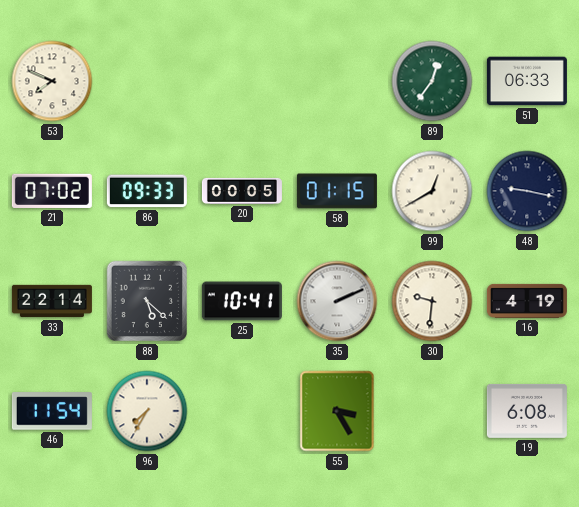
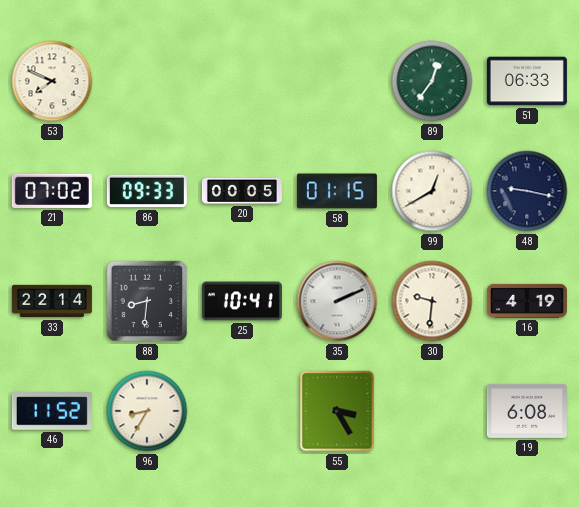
88: 5:22 -> 8:31
46: 11:54 -> 11:52
96: 7:35 -> 8:35
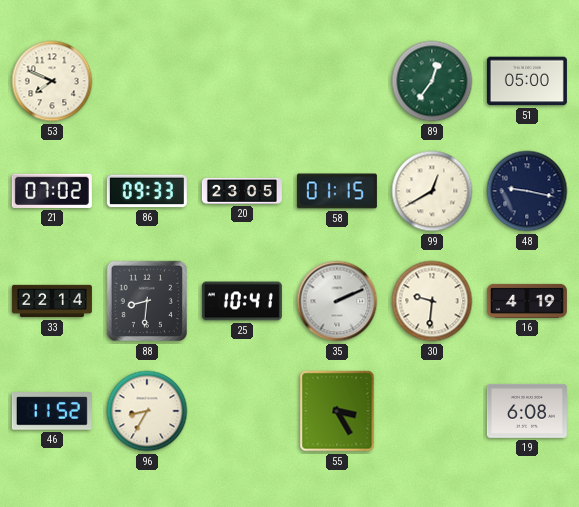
51: 06:33 -> 05:00
20: 00:05 -> 23:05
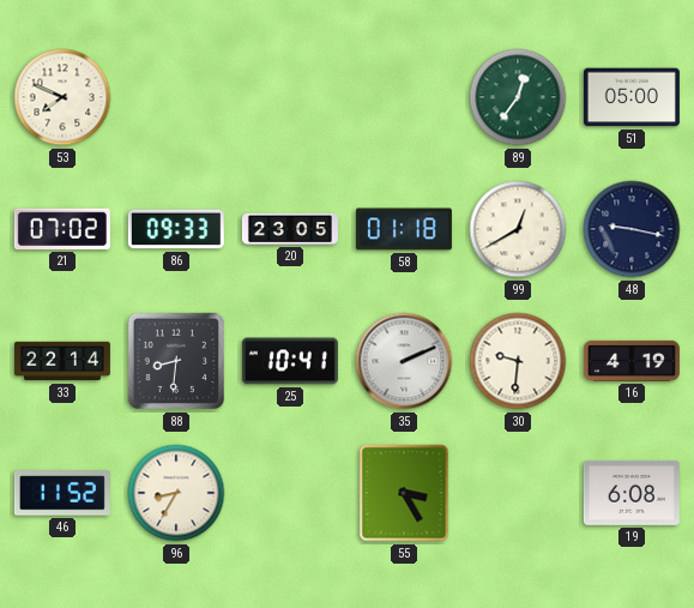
58: 01:15 -> 01:18
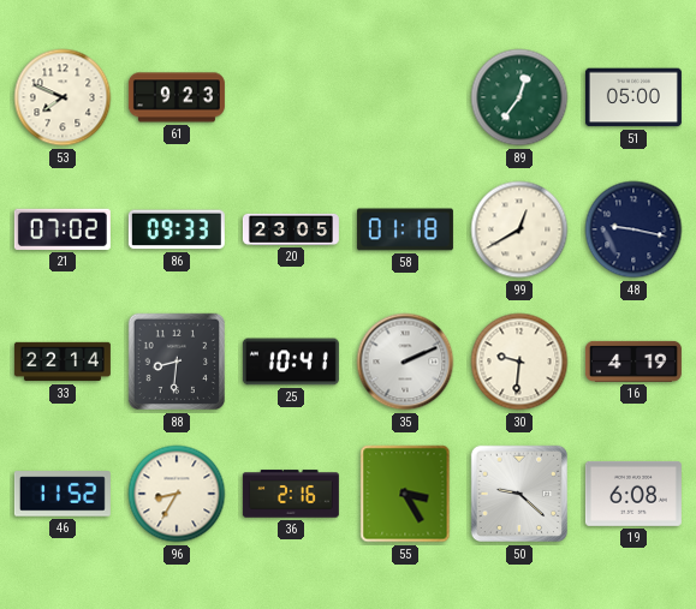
61: none -> 9:23
36: none -> 2:16
50: none -> 9:22
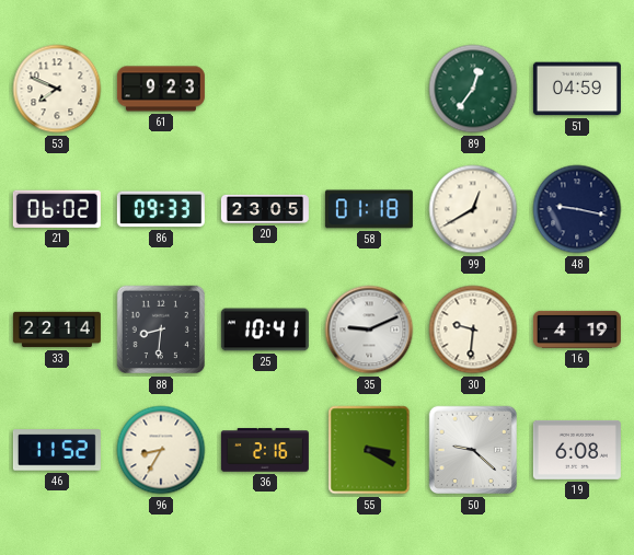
51: 05:00 -> 04:59
21: 07:02 -> 06:02
35: 2:11 -> 9:11
55: 3:25 -> 3:20
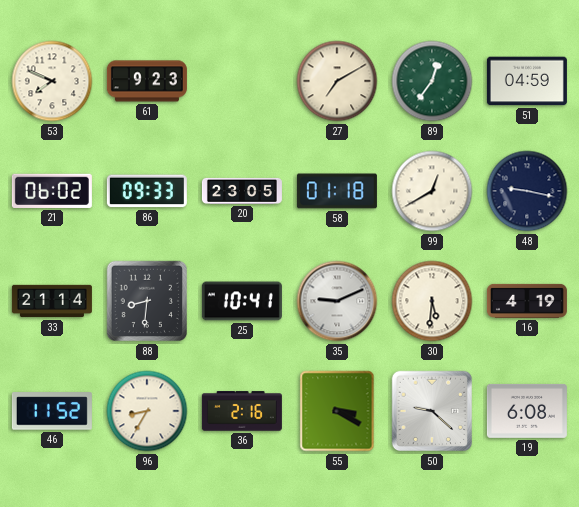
27: none -> 7:10
33: 22:14 -> 21:14
30: 9:31 -> 5:31
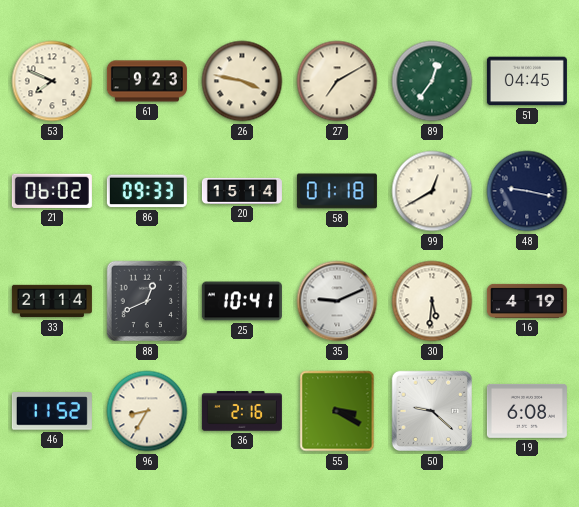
26: none -> 3:47
51: 04:59 -> 04:45
20: 23:05 -> 15:14
88: 8:31 -> 12:41
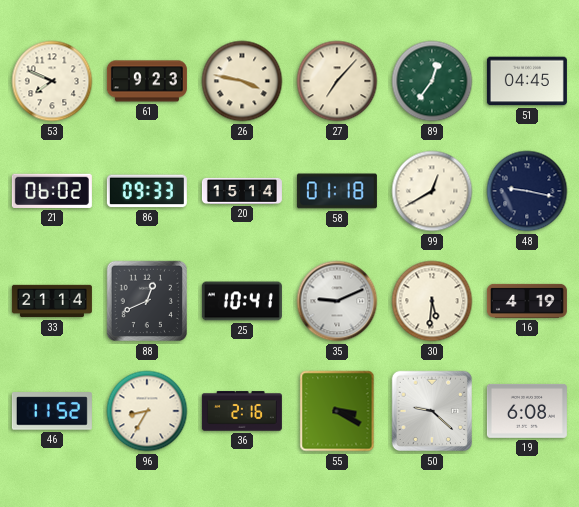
27: 7:10 -> 7:07
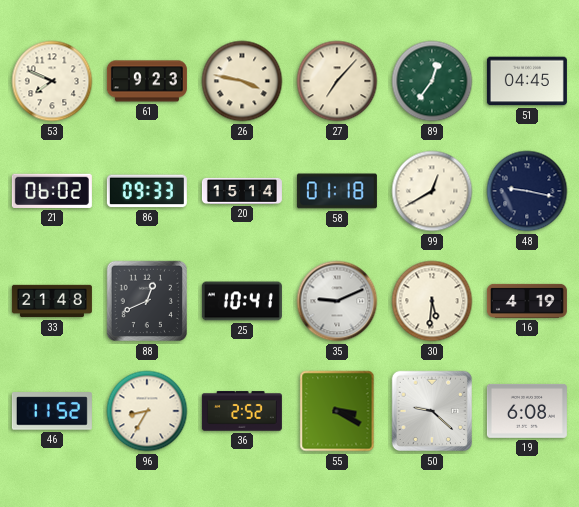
33: 21:14 -> 21:48
36: 2:16 -> 2:52
